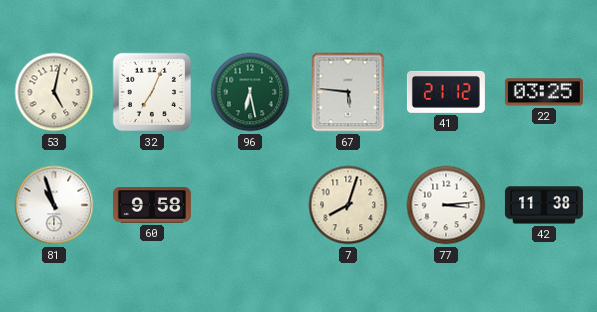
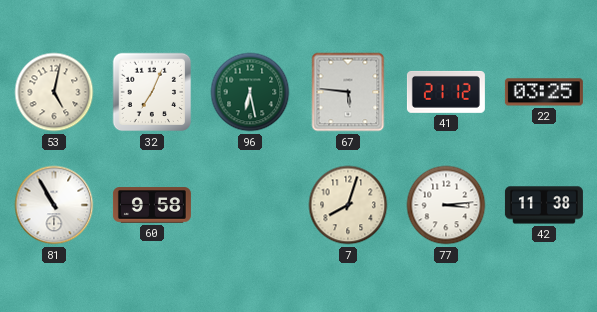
81: 10:57 -> 10:55
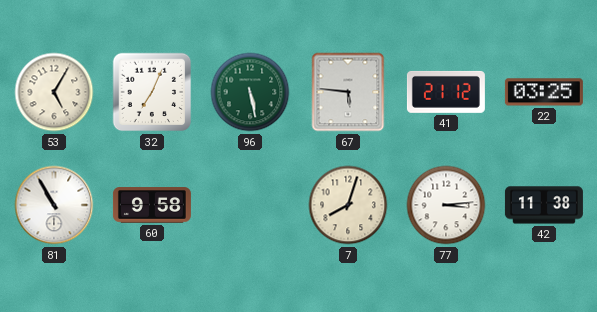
53: 5:02 -> 5:05
96: 6:28 -> 5:28
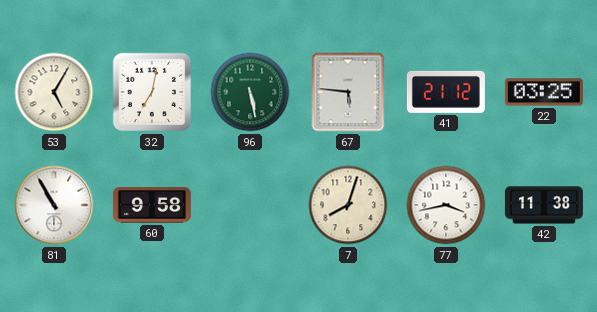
32: 7:04 -> 7:02
77: 3:14 -> 3:43
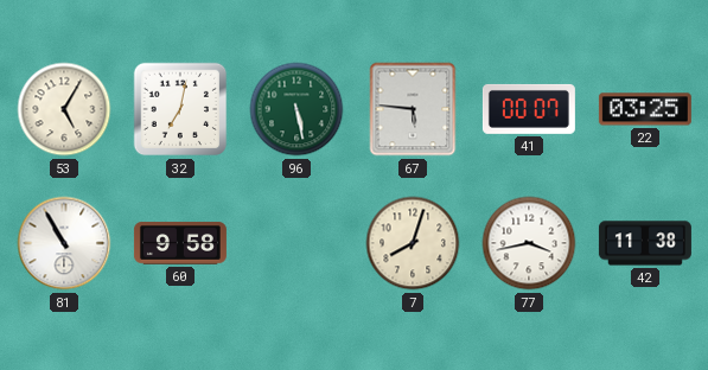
41: 21:12 -> 00:07
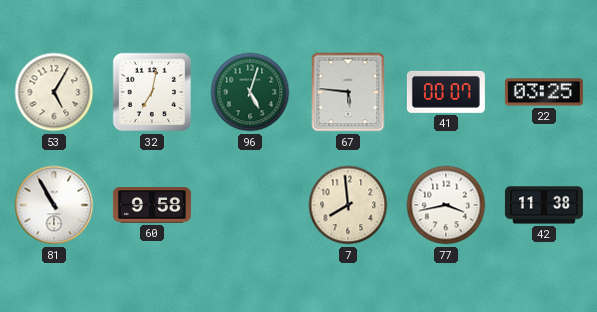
96: 5:28 -> 5:03
7: 8:03 -> 7:59
